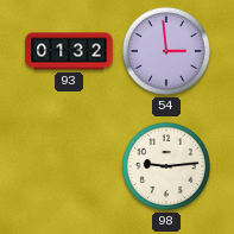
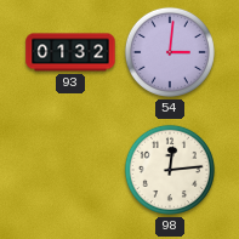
54: 2:59 -> 3:01
98: 9:14 -> 12:14
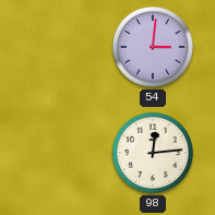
93: 01:32 -> none
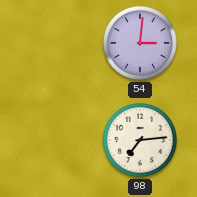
98: 12:14 -> 7:14
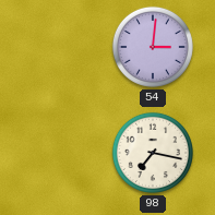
98: 7:14 -> 7:17
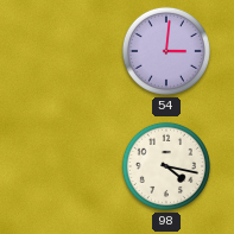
98: 7:17 -> 4:17
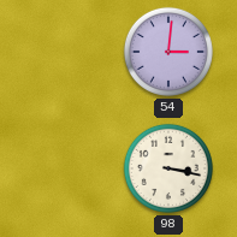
98: 4:17 -> 3:17
